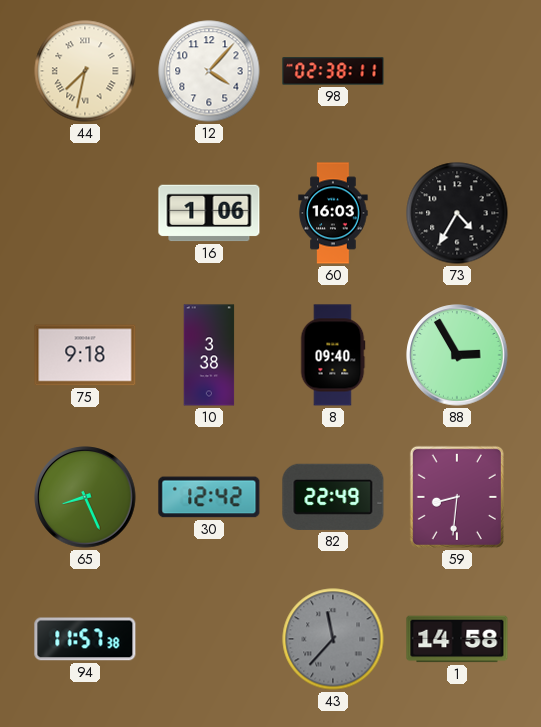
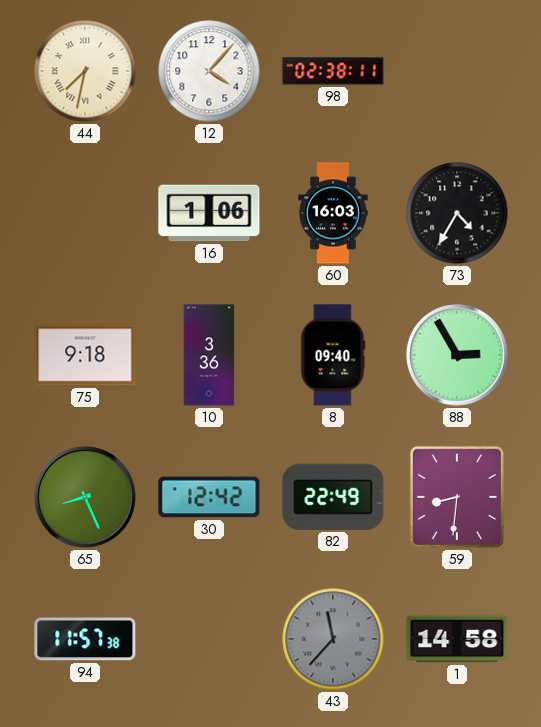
10: 3:38 -> 3:36
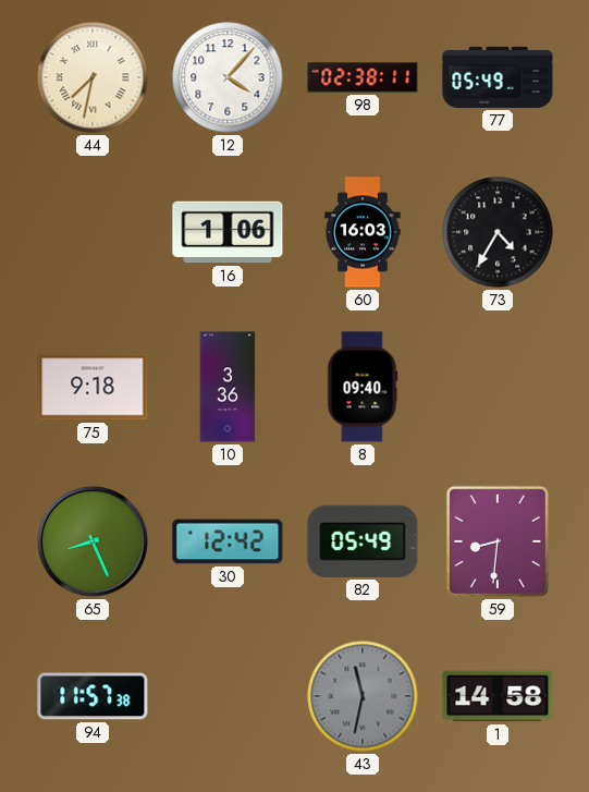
77: none -> 05:49
88: 2:55 -> none
82: 22:49 -> 05:49
43: 11:37 -> 11:32
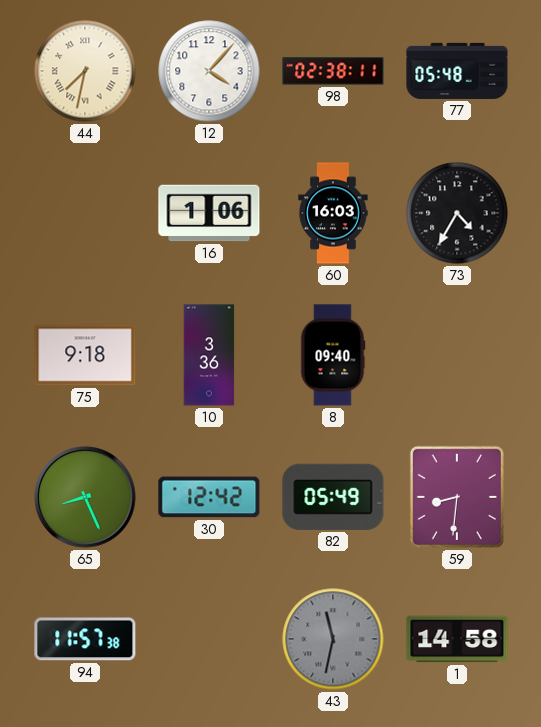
77: 05:49 -> 05:48
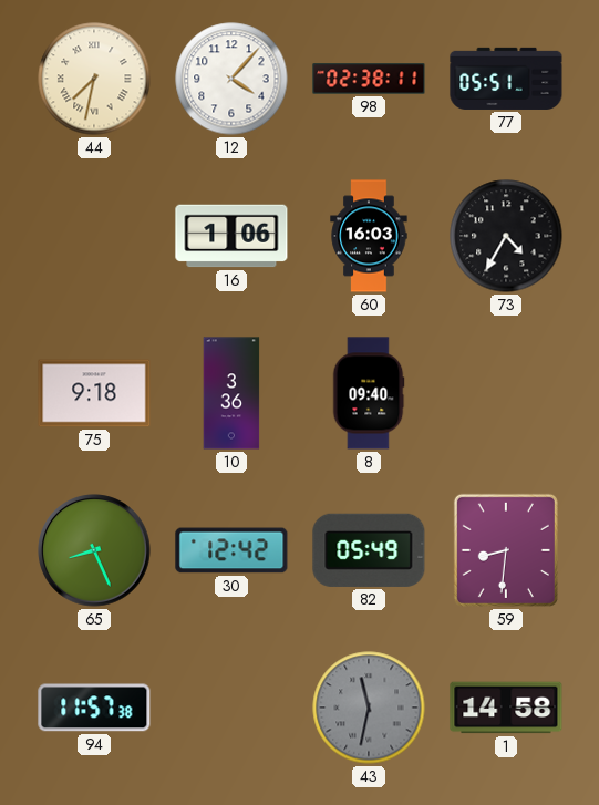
77: 05:48 -> 05:51
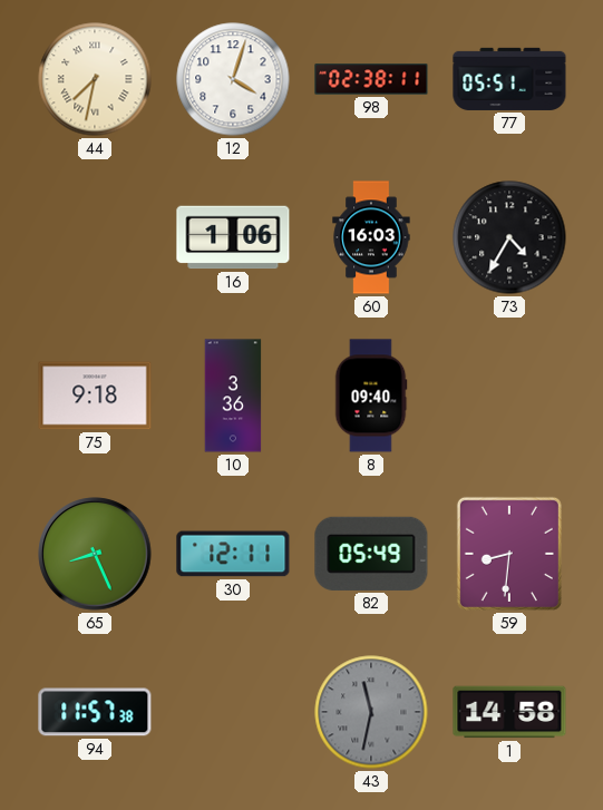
12: 4:07 -> 4:03
30: 12:42 -> 12:11
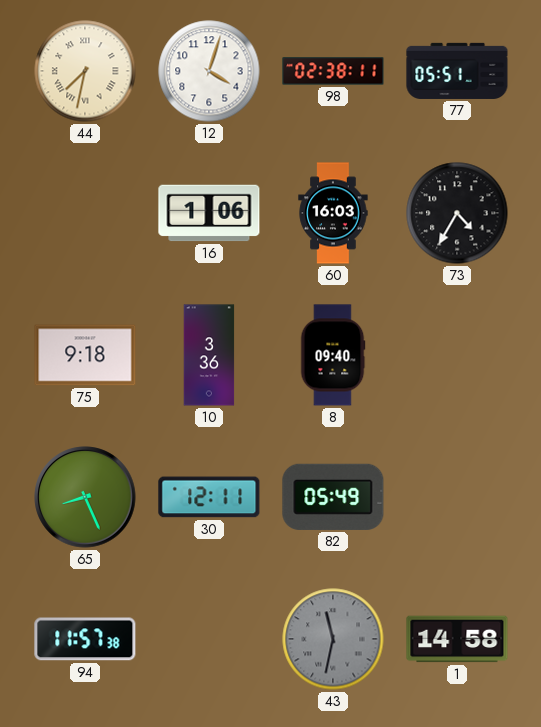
59: 8:31 -> none
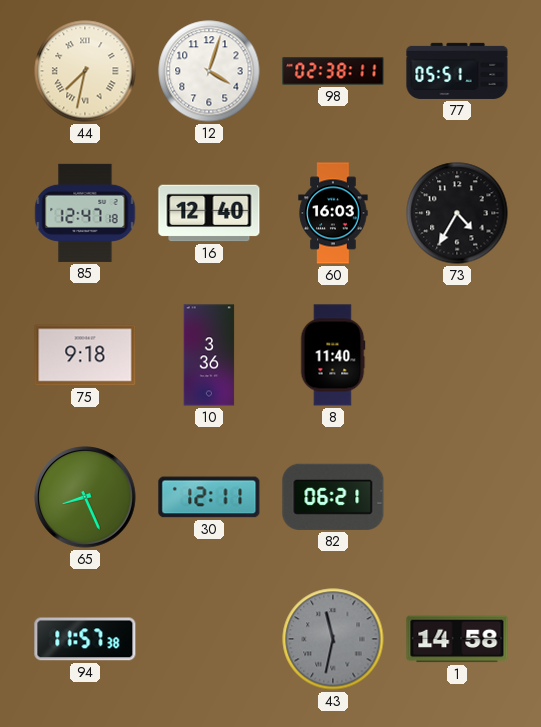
85: none -> 12:47
16: 1:06 -> 12:40
8: 09:40 -> 11:40
82: 05:49 -> 06:21
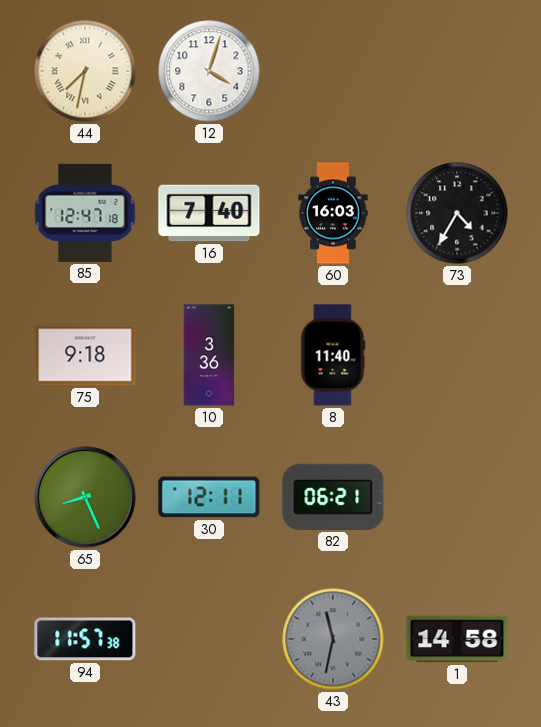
98: 02:38 -> none
77: 05:51 -> none
16: 12:40 -> 7:40
